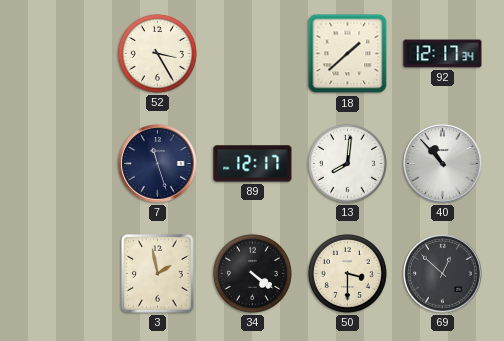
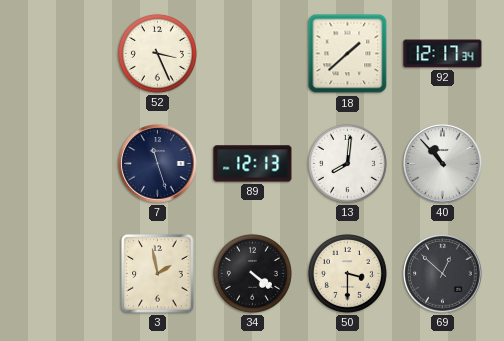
52: 3:25 -> 3:26
89: 12:17 -> 12:13
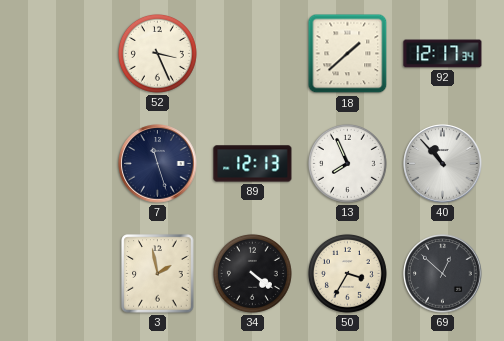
13: 8:01 -> 7:56
50: 3:30 -> 3:35
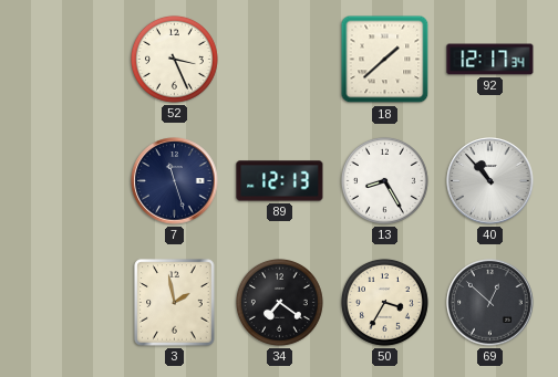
13: 7:56 -> 8:25
34: 4:21 -> 7:21
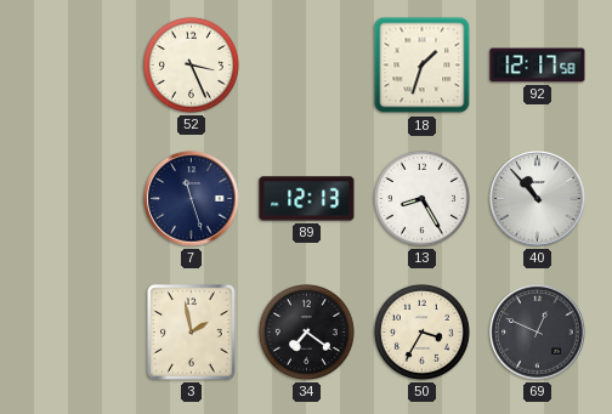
18: 1:38 -> 1:33
92: 12:17:34 -> 12:17:58
69: 12:52 -> 12:49
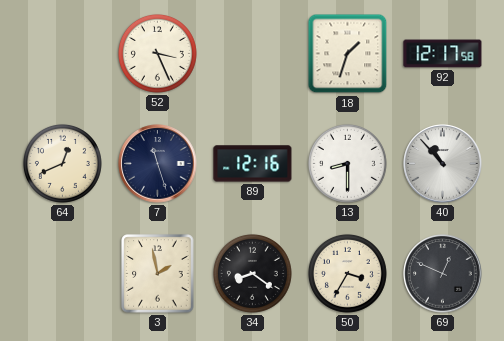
64: none -> 12:41
89: 12:13 -> 12:16
13: 8:25 -> 8:30
34: 7:21 -> 8:21
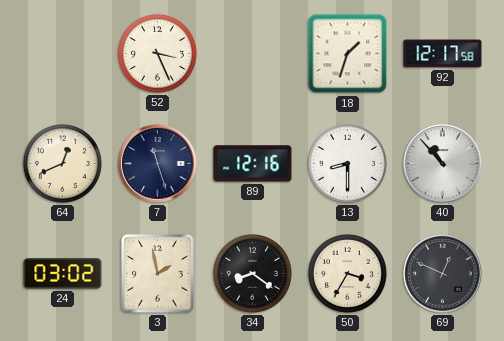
24: none -> 03:02
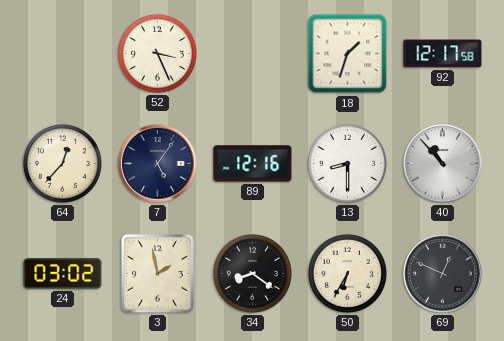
64: 12:41 -> 12:37
7: 11:27 -> 5:06
50: 3:35 -> 6:35
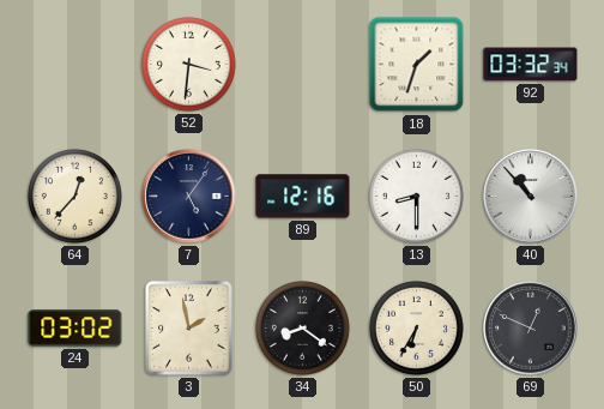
52: 3:26 -> 3:31
92: 12:17 -> 03:32
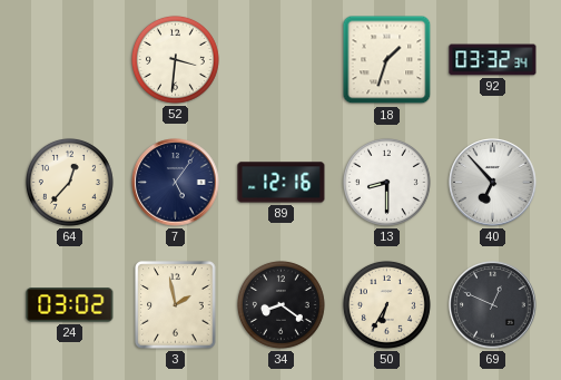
40: 10:53 -> 6:53
